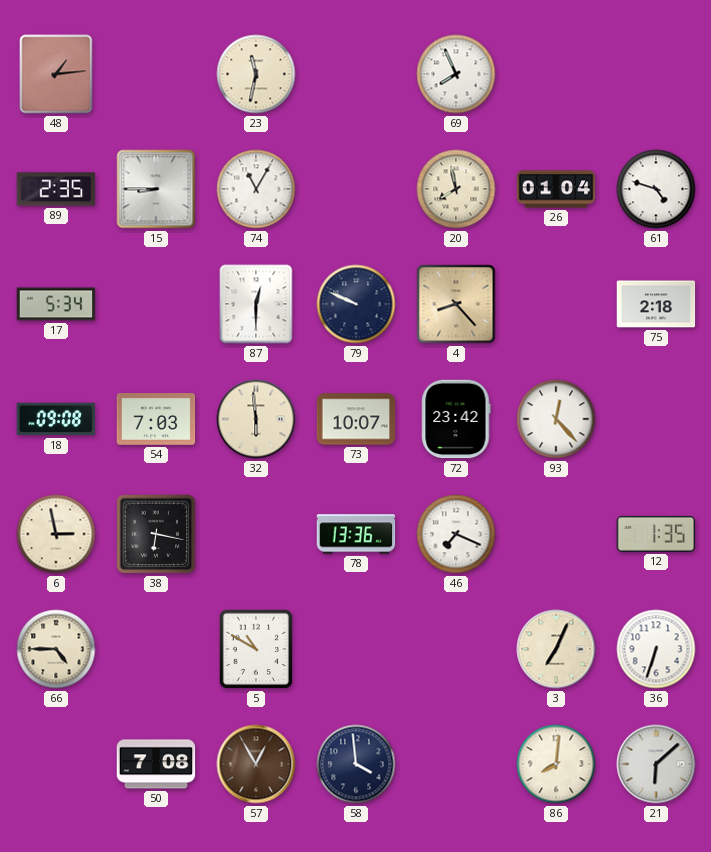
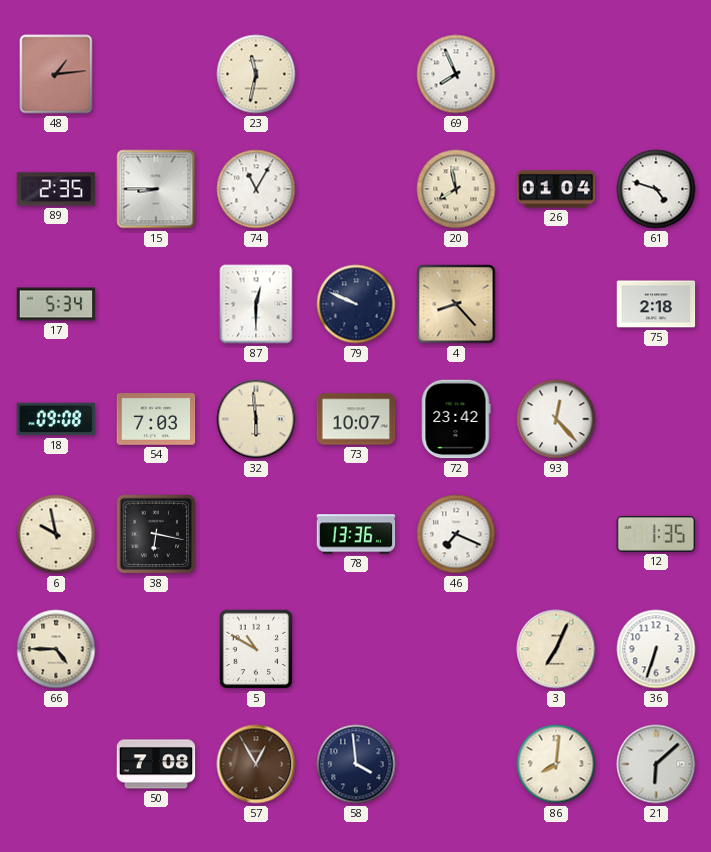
6: 2:58 -> 9:58
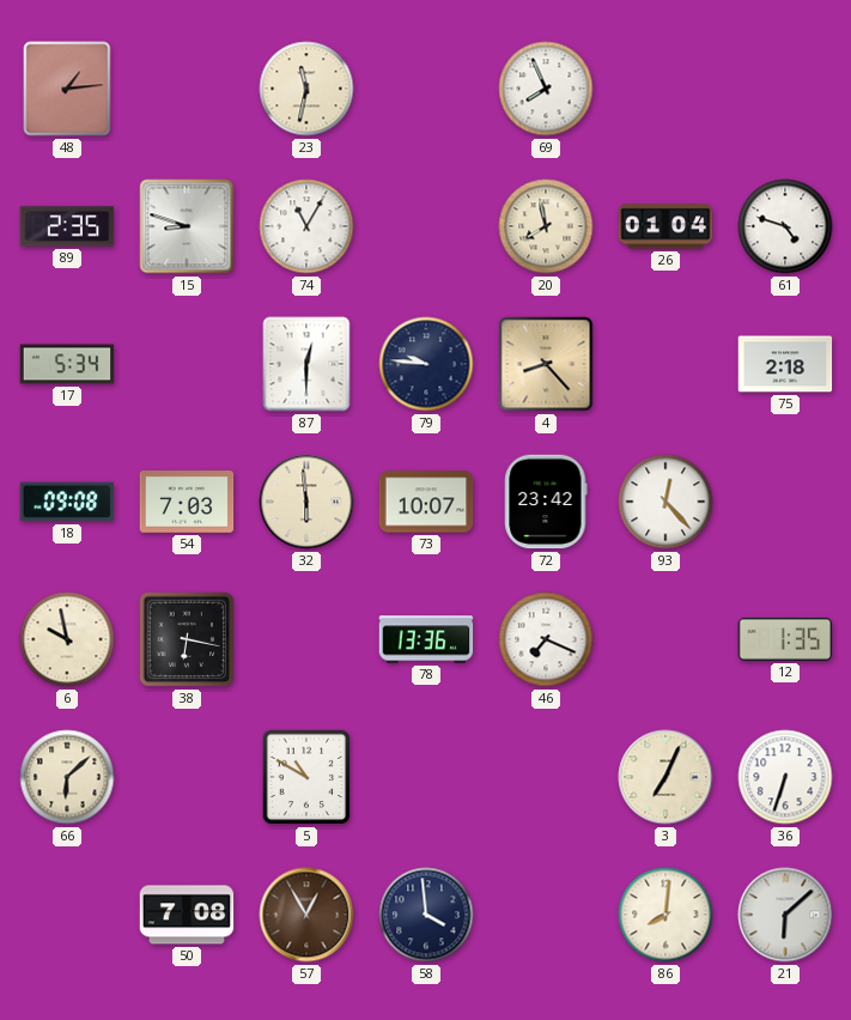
15: 8:45 -> 8:48
79: 9:49 -> 9:46
66: 4:45 -> 6:08
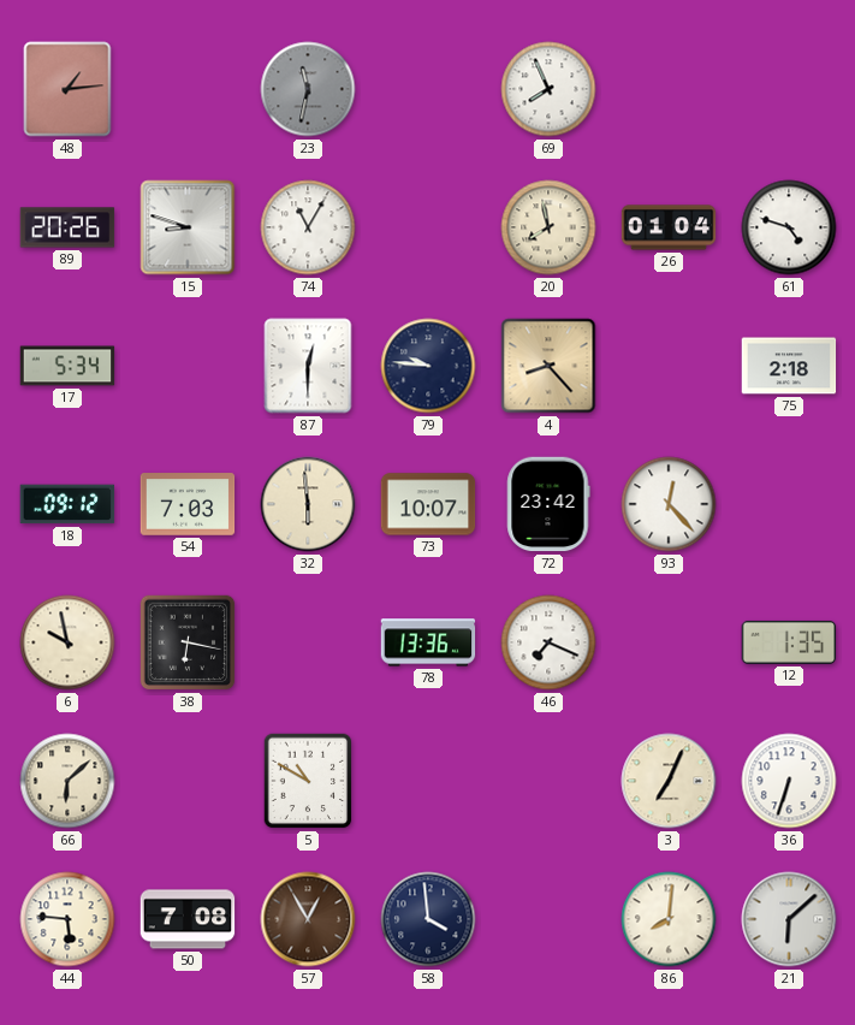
23 dial: cream -> grey
89: 2:35 -> 20:26
18: 09:08 -> 09:12
44: none -> 5:46
